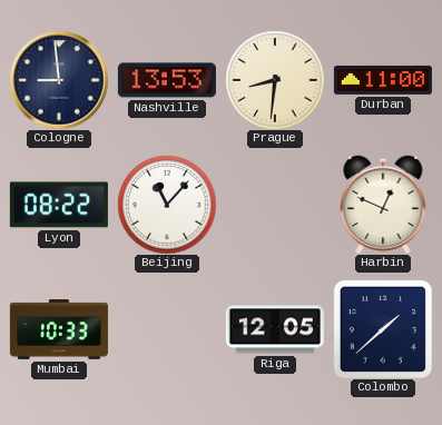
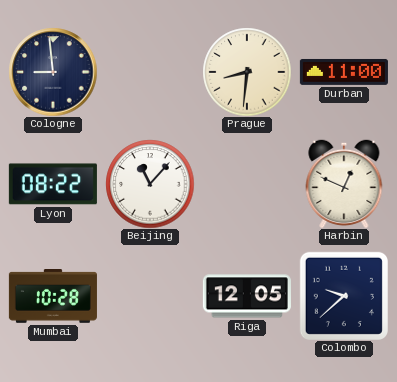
Nashville: 13:53 -> none
Mumbai: 10:33 -> 10:28
Colombo: 1:38 -> 9:38
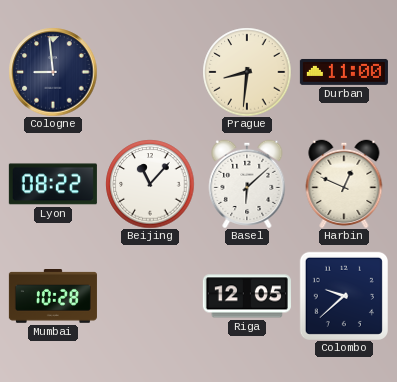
Basel: none -> 6:08
